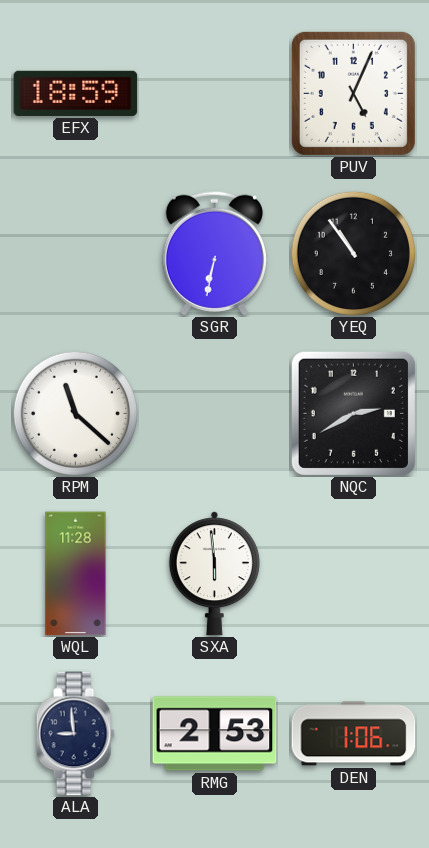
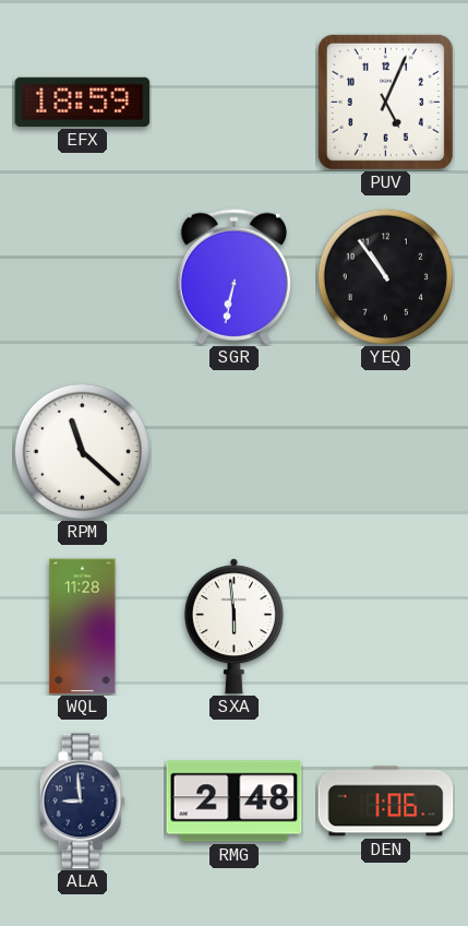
NQC: 2:40 -> none
RMG: 2:53 -> 2:48
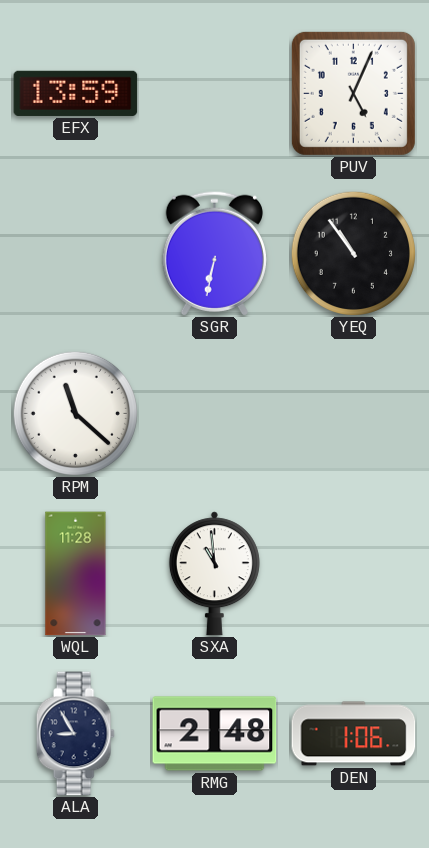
EFX: 18:59 -> 13:59
SXA: 5:59 -> 10:59
ALA: 8:59 -> 8:55
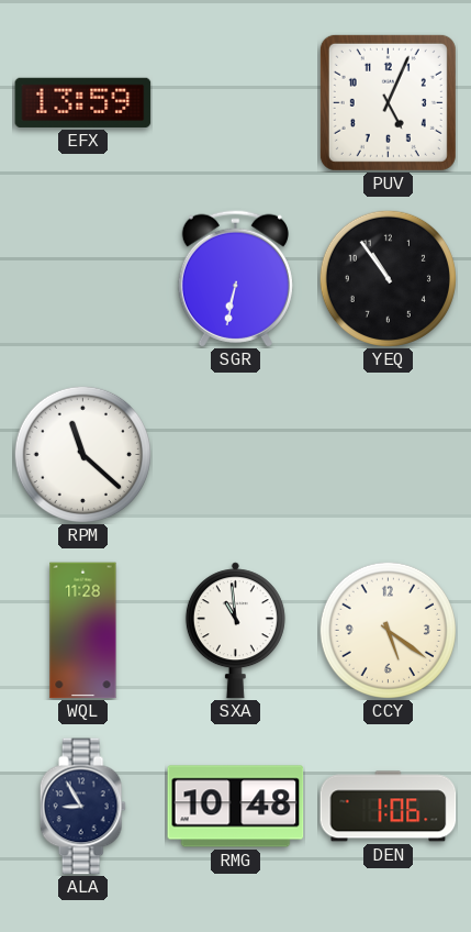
CCY: none -> 5:21
RMG: 2:48 -> 10:48
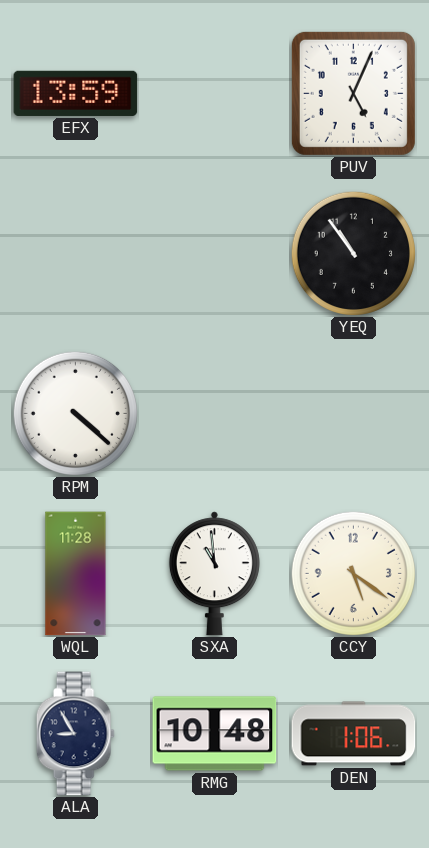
SGR: 6:32 -> none
RPM: 11:22 -> 4:22
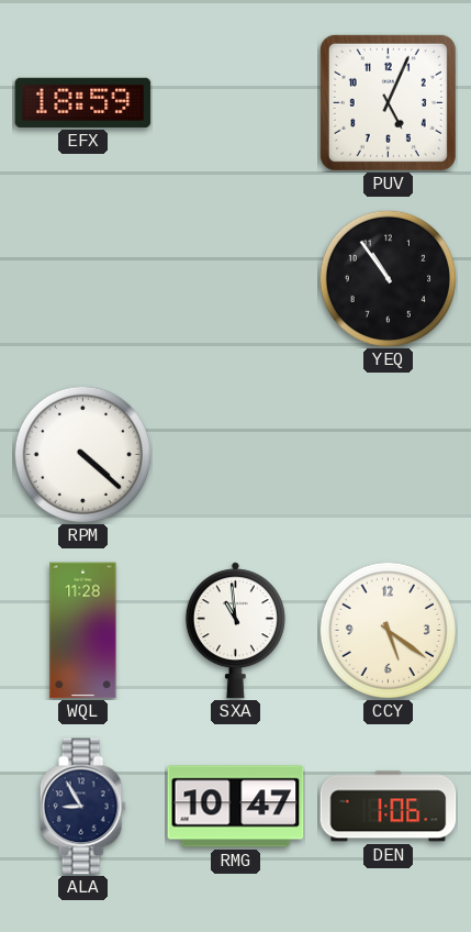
EFX: 13:59 -> 18:59
RMG: 10:48 -> 10:47
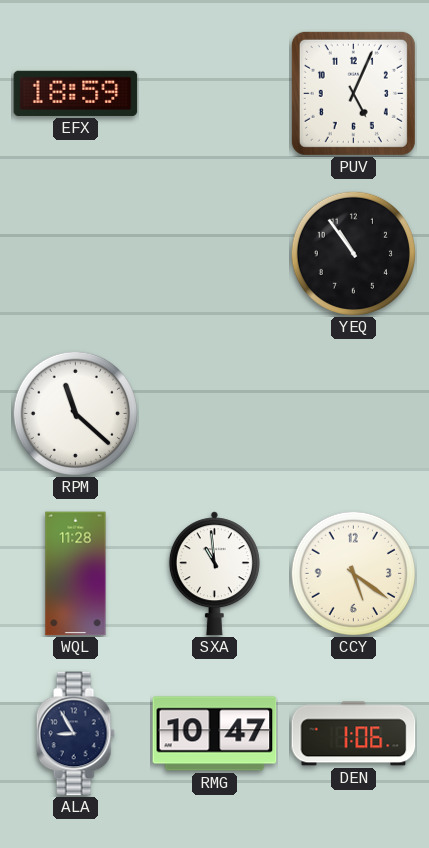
RPM: 4:22 -> 11:22
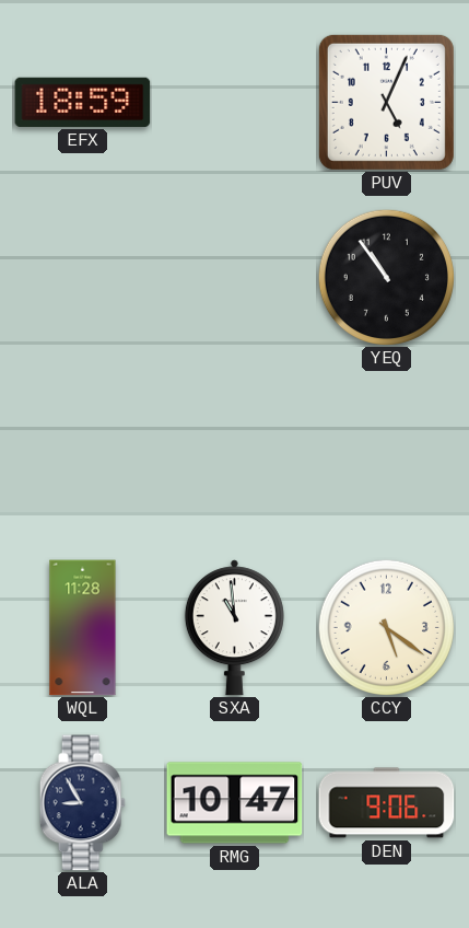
RPM: 11:22 -> none
DEN: 1:06 -> 9:06
